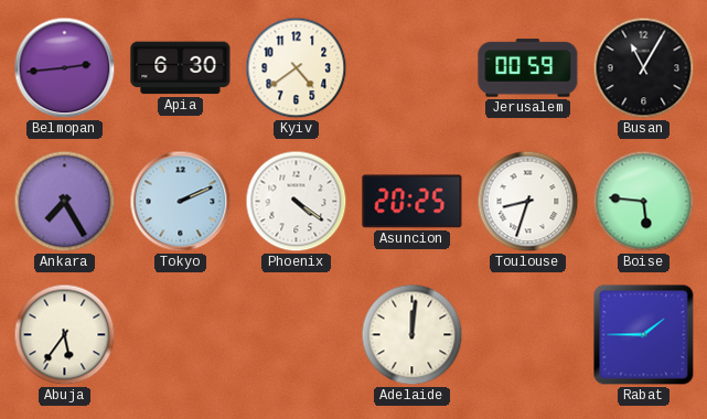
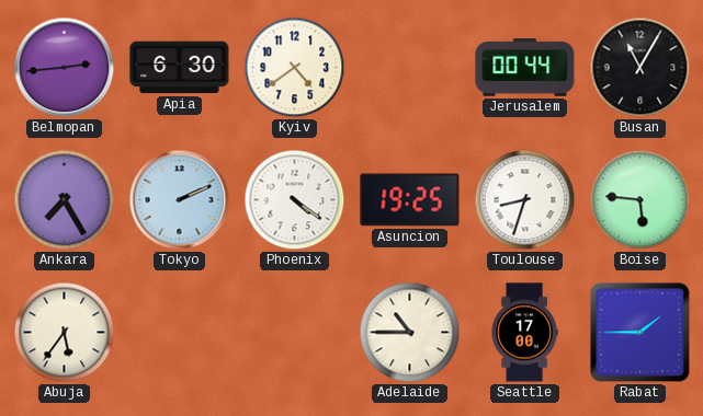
Jerusalem: 00:59 -> 00:44
Asuncion: 20:25 -> 19:25
Adelaide: 12:01 -> 10:45
Seattle: none -> 17:00
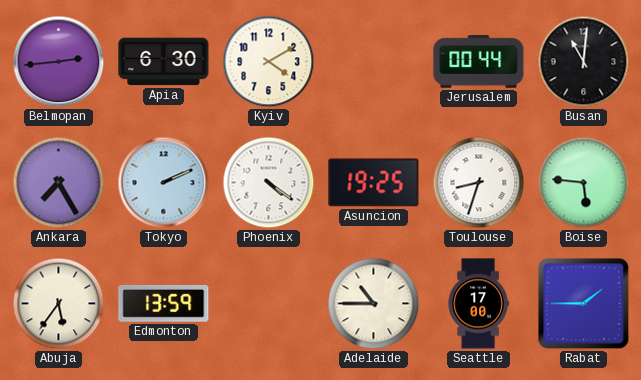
Kyiv: 4:39 -> 4:10
Busan: 11:05 -> 11:01
Edmonton: none -> 13:59
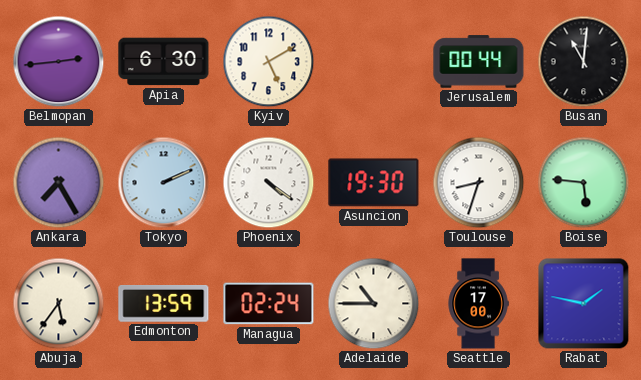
Kyiv: 4:10 -> 5:10
Asuncion: 19:25 -> 19:30
Managua: none -> 02:24
Rabat: 1:45 -> 1:47
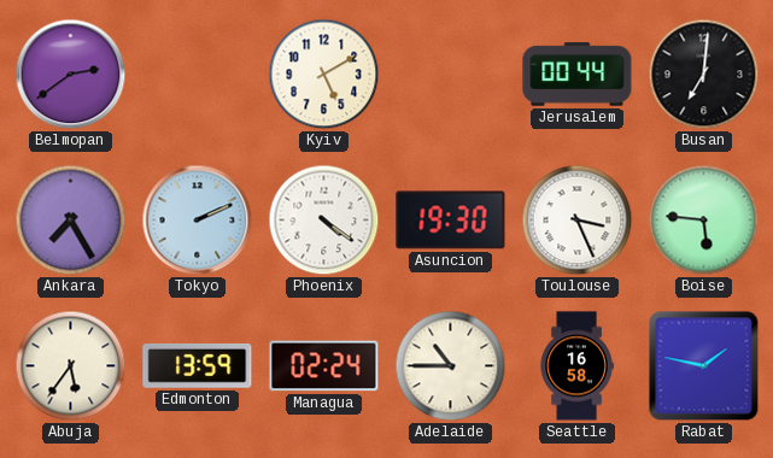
Belmopan: 2:44 -> 2:39
Apia: 6:30 -> none
Busan: 11:01 -> 7:01
Toulouse: 8:33 -> 3:26
Seattle: 17:00 -> 16:58
